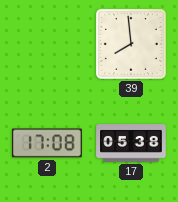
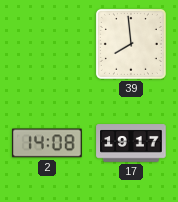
2: 17:08 -> 14:08
17: 05:38 -> 19:17
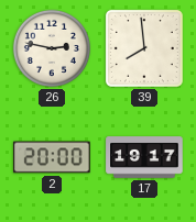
26: none -> 2:47
2: 14:08 -> 20:00
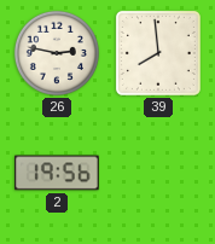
2: 20:00 -> 19:56
17: 19:17 -> none
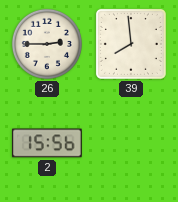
26: 2:47 -> 2:45
2: 19:56 -> 15:56
